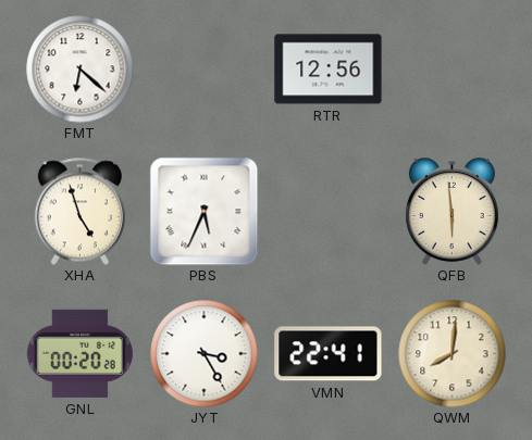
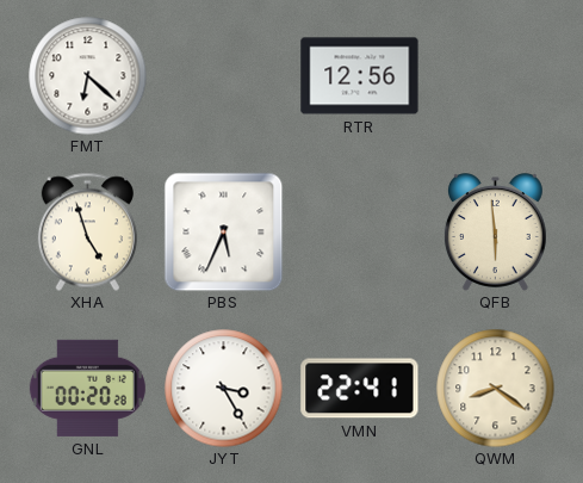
QWM: 8:01 -> 8:21
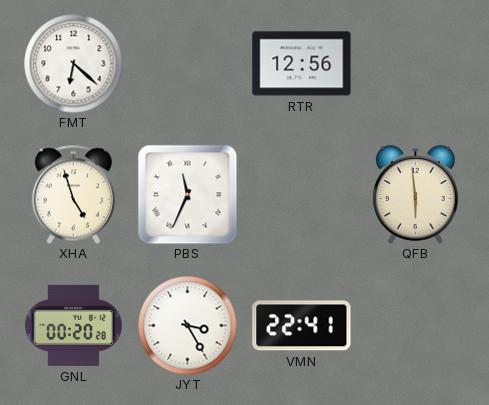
PBS: 5:34 -> 11:34
QWM: 8:21 -> none
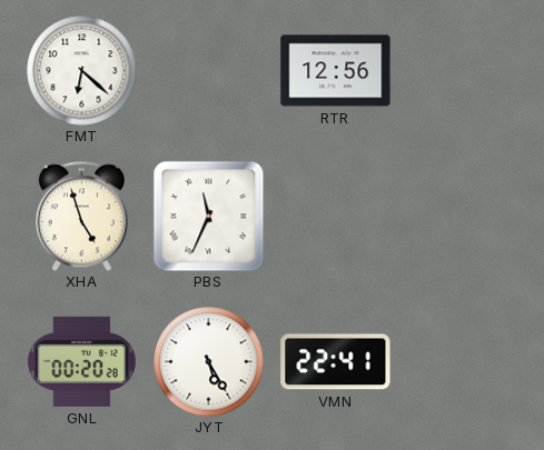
QFB: 5:59 -> none
JYT: 3:25 -> 5:25
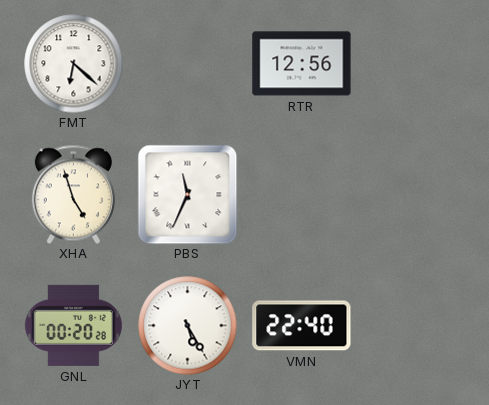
VMN: 22:41 -> 22:40
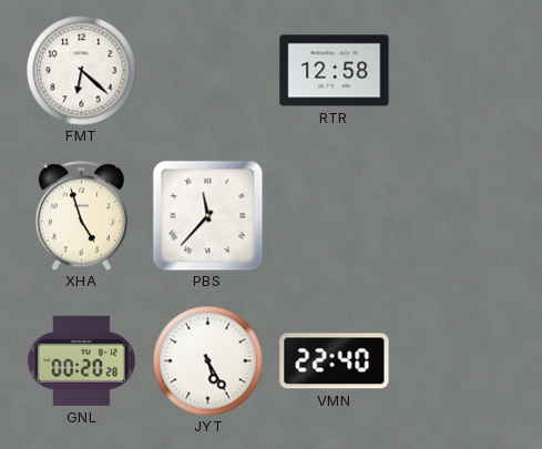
RTR: 12:56 -> 12:58
PBS: 11:34 -> 11:37
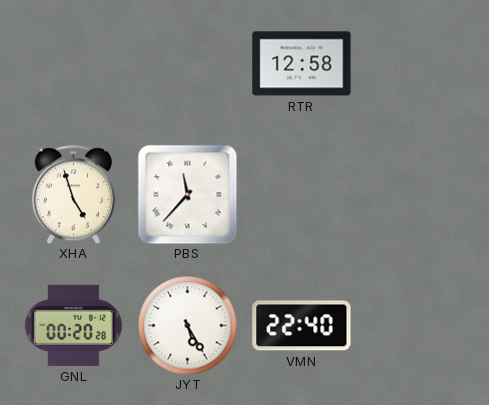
FMT: 6:22 -> none
